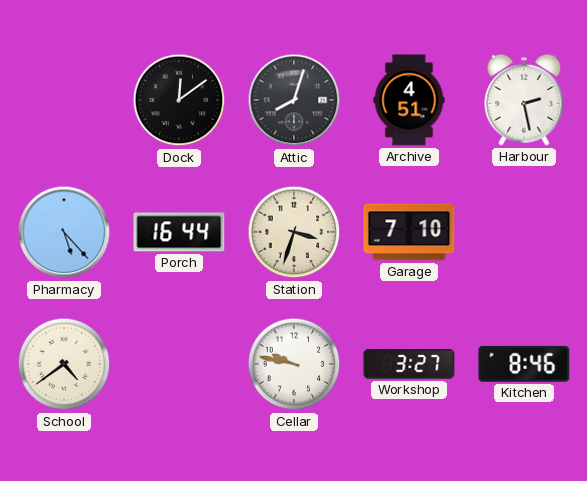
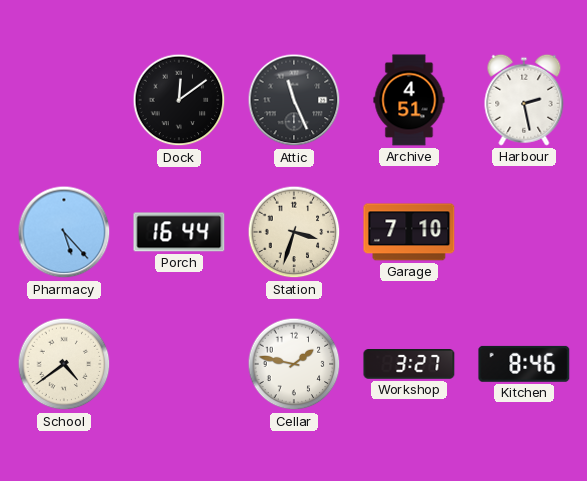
Attic: 8:03 -> 11:26
Cellar: 9:47 -> 1:47
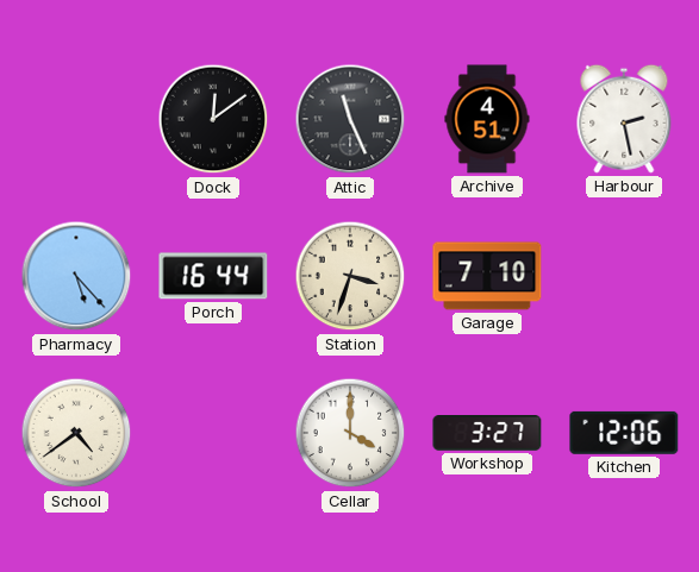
Cellar: 1:47 -> 4:00
Kitchen: 8:46 -> 12:06
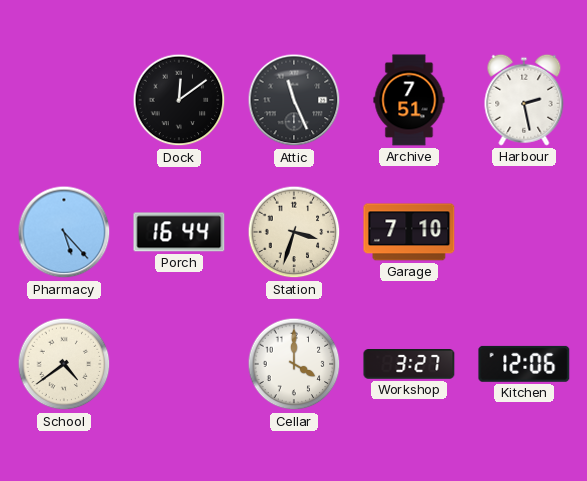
Archive: 4:51 -> 7:51
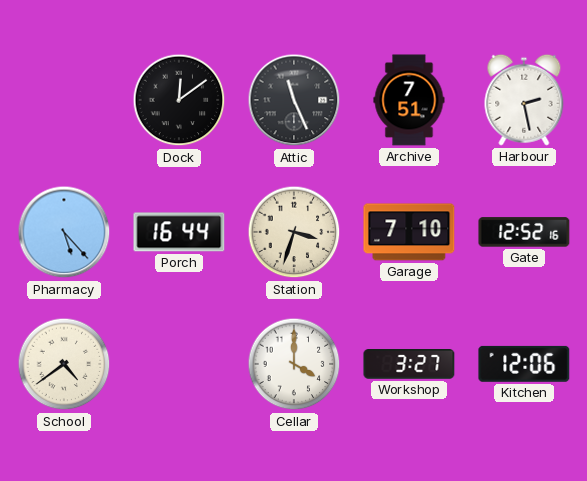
Gate: none -> 12:52
